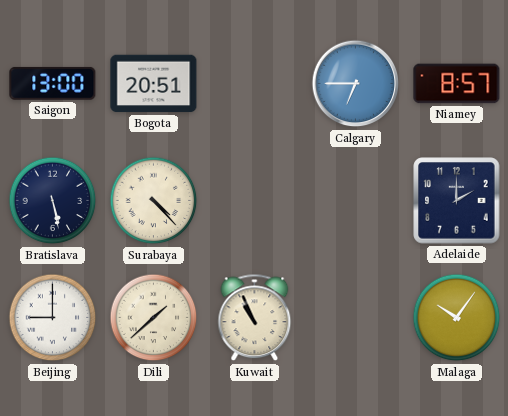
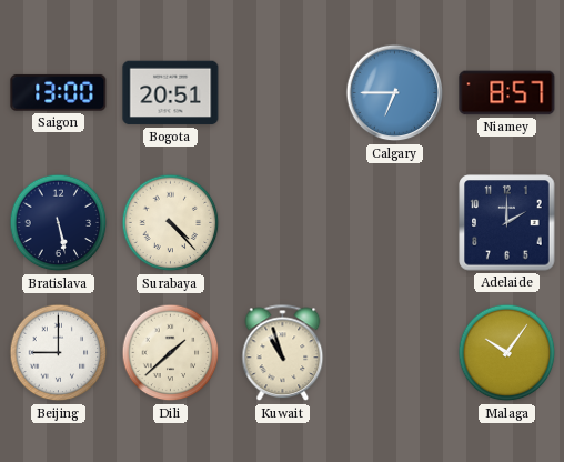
Kuwait: 10:56 -> 10:57
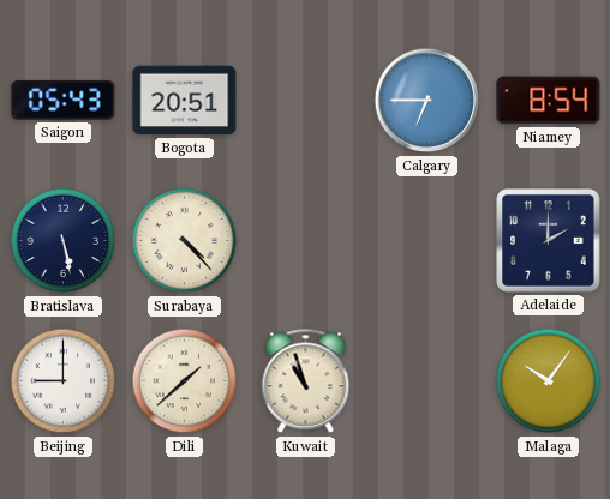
Saigon: 13:00 -> 05:43
Niamey: 8:57 -> 8:54
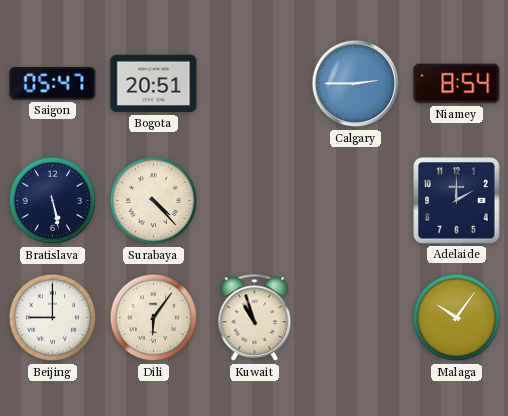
Saigon: 05:43 -> 05:47
Calgary: 6:45 -> 2:45
Dili: 1:38 -> 6:06
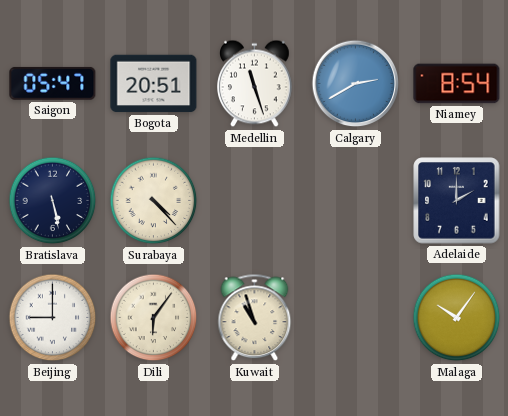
Medellin: none -> 11:27
Calgary: 2:45 -> 2:40
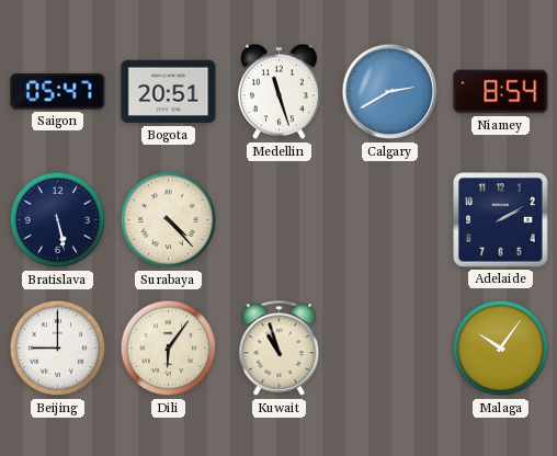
Adelaide: 2:00 -> 2:10
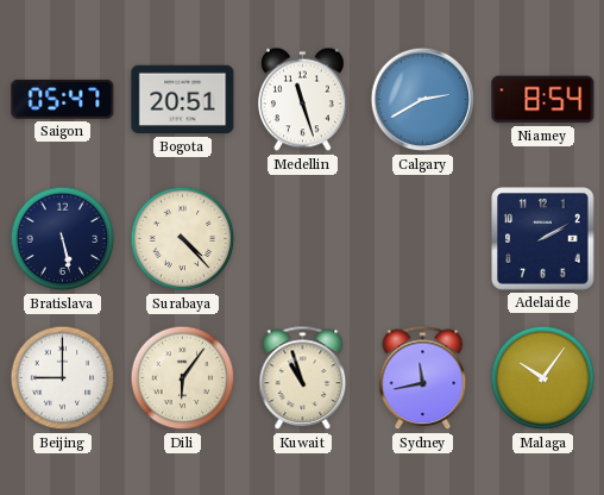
Sydney: none -> 11:43
